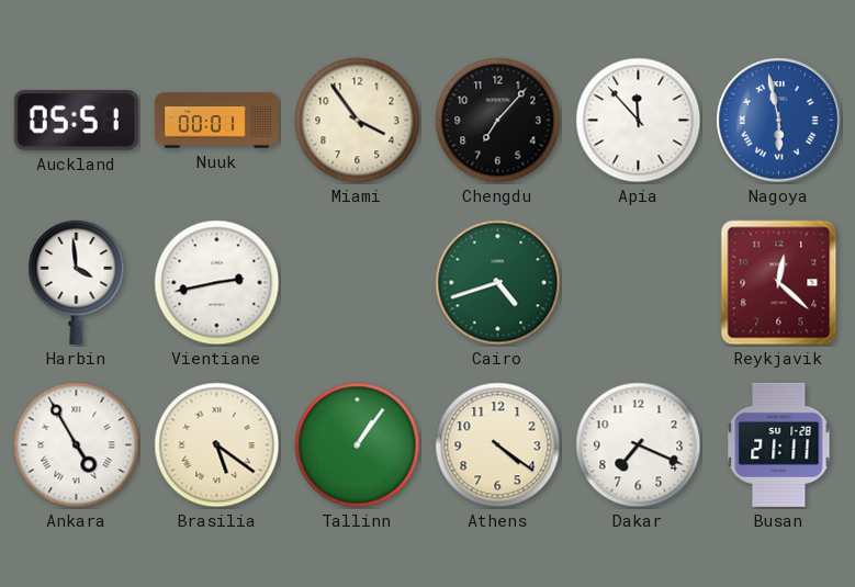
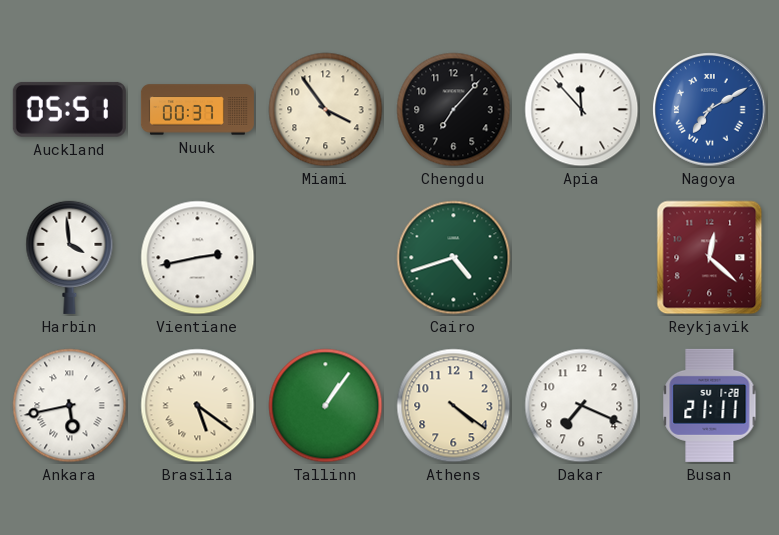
Nuuk: 00:01 -> 00:37
Nagoya: 5:58 -> 7:10
Ankara: 4:55 -> 5:43
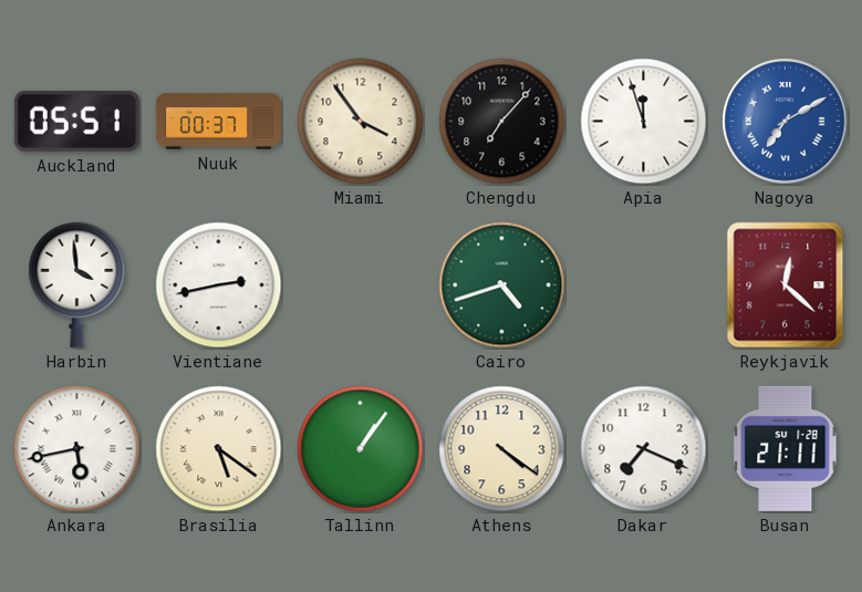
Apia: 11:53 -> 11:57
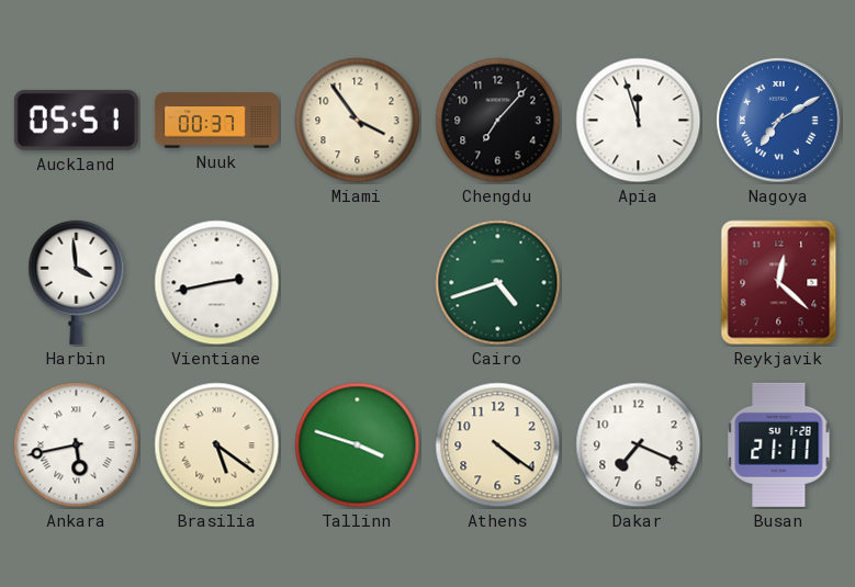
Tallinn: 1:06 -> 3:48
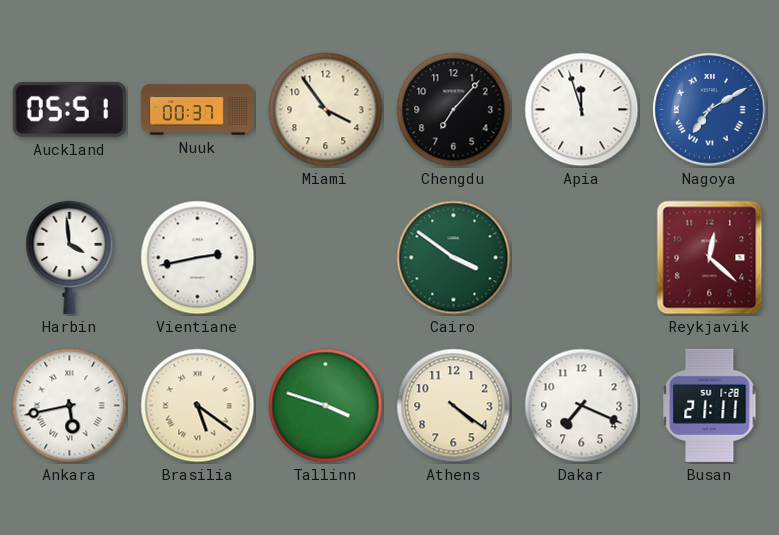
Cairo: 4:42 -> 3:51
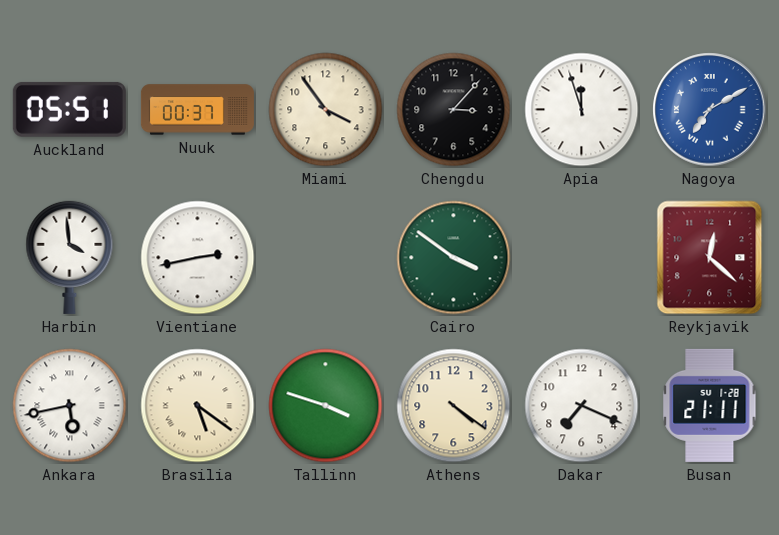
Chengdu: 7:07 -> 3:07
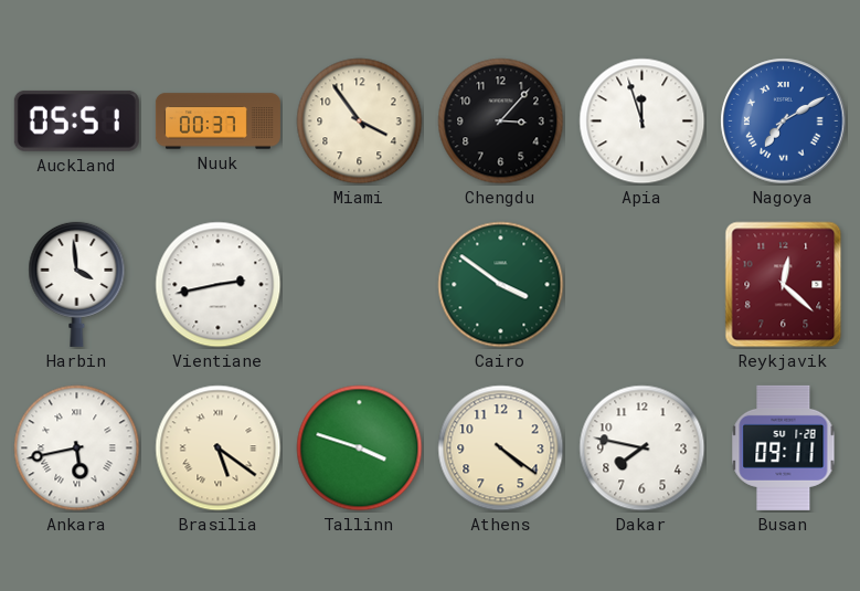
Dakar: 7:19 -> 7:47
Busan: 21:11 -> 09:11
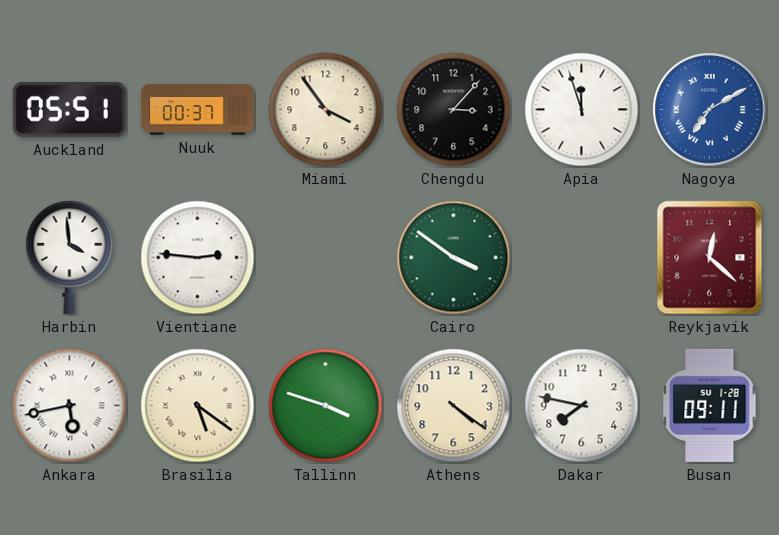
Vientiane: 2:43 -> 2:46
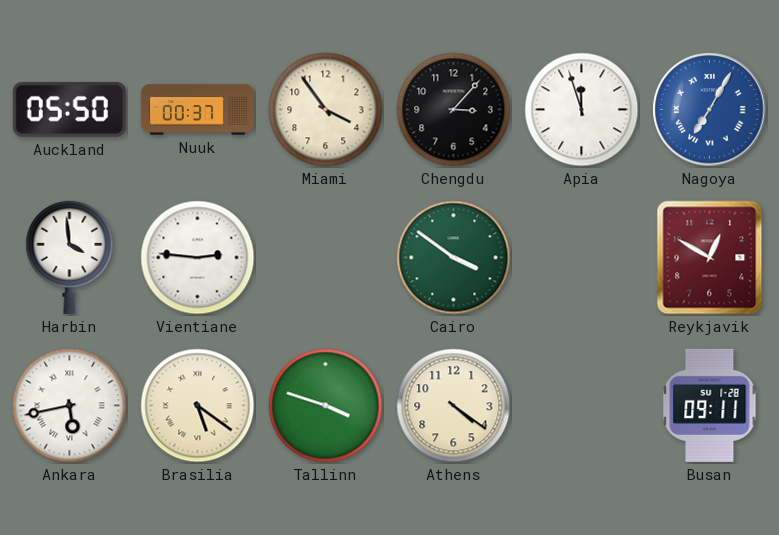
Auckland: 05:51 -> 05:50
Nagoya: 7:10 -> 7:05
Reykjavik: 12:22 -> 12:50
Dakar: 7:47 -> none
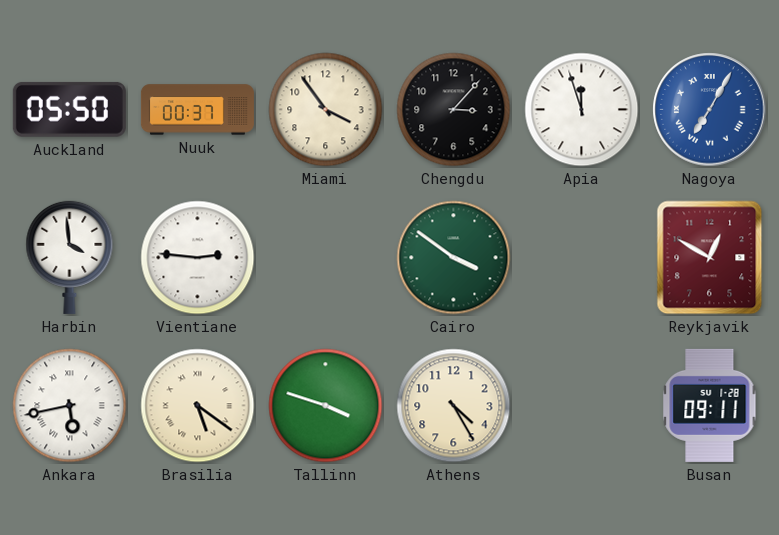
Athens: 4:21 -> 4:25
